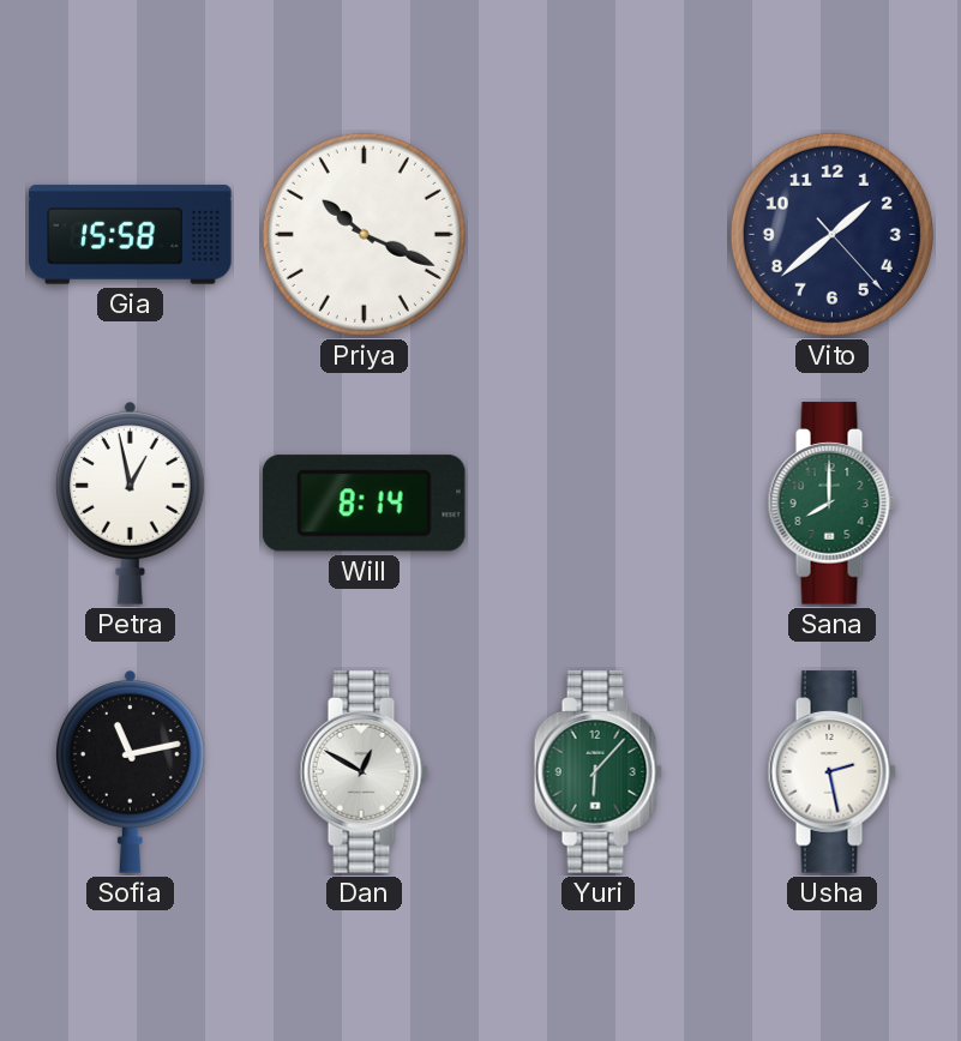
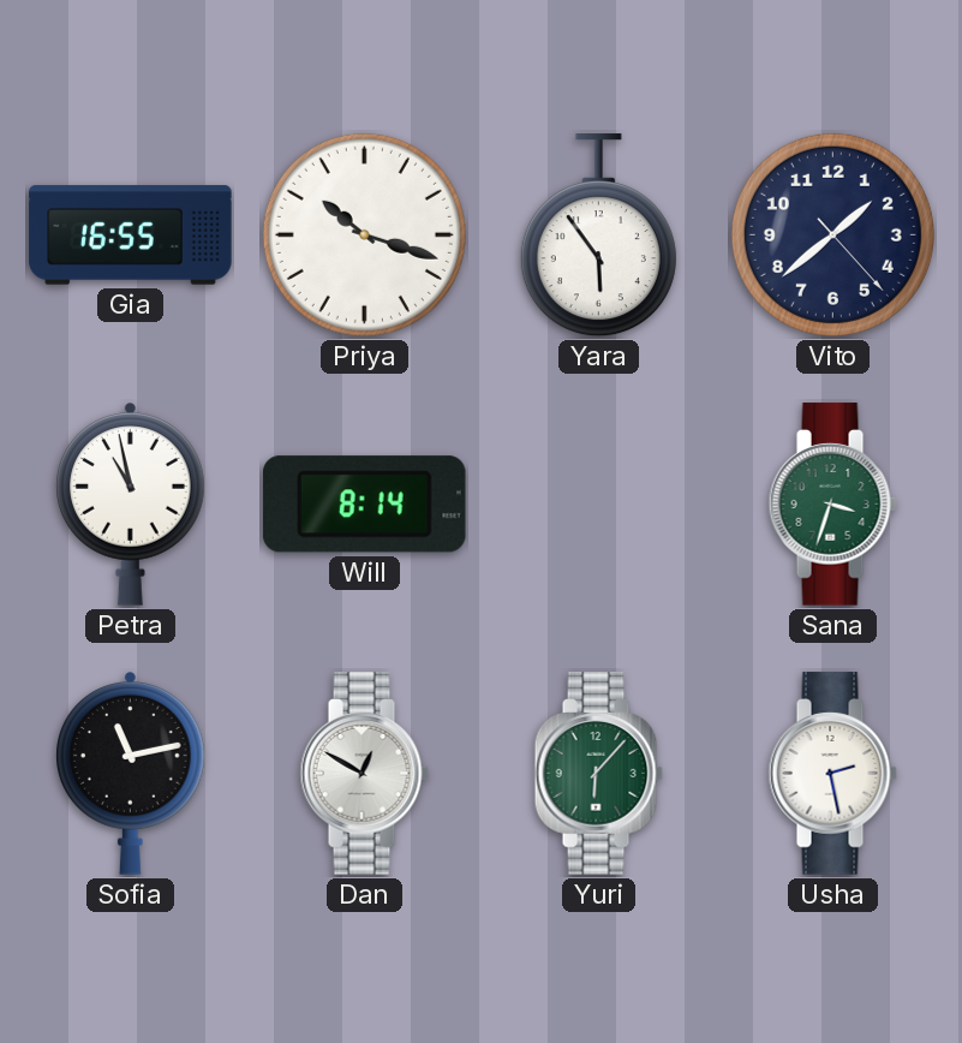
Gia: 15:58 -> 16:55
Priya: 10:19 -> 10:18
Yara: none -> 5:54
Petra: 12:58 -> 10:58
Sana: 8:00 -> 3:33
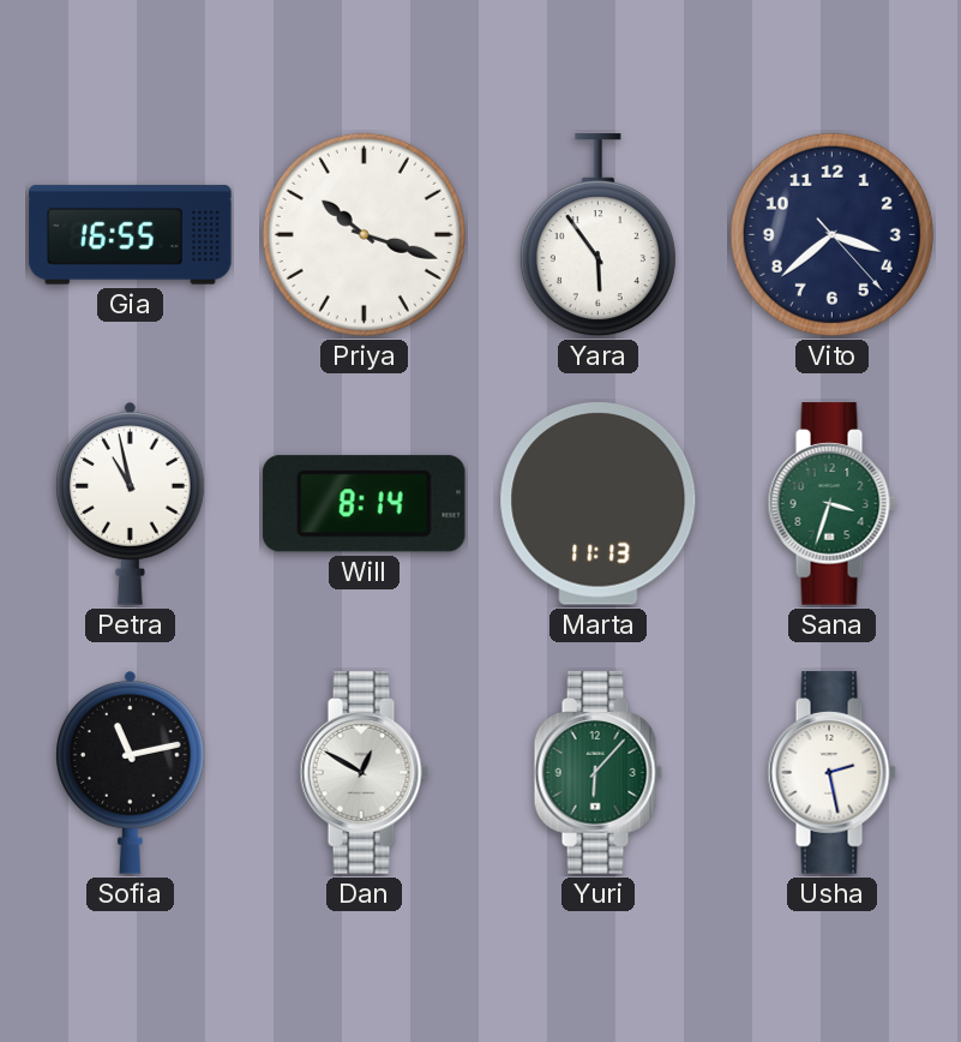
Vito: 1:38 -> 3:38
Marta: none -> 11:13
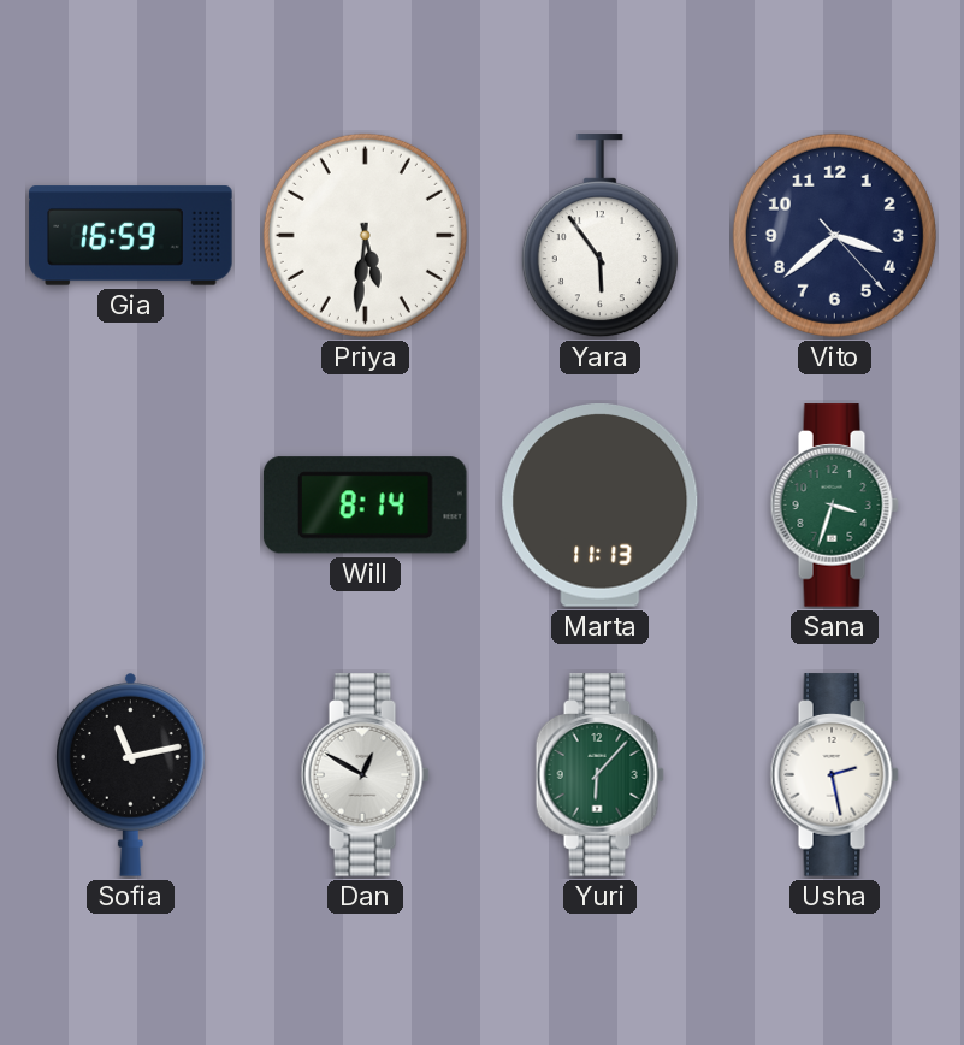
Gia: 16:55 -> 16:59
Priya: 10:18 -> 5:31
Petra: 10:58 -> none
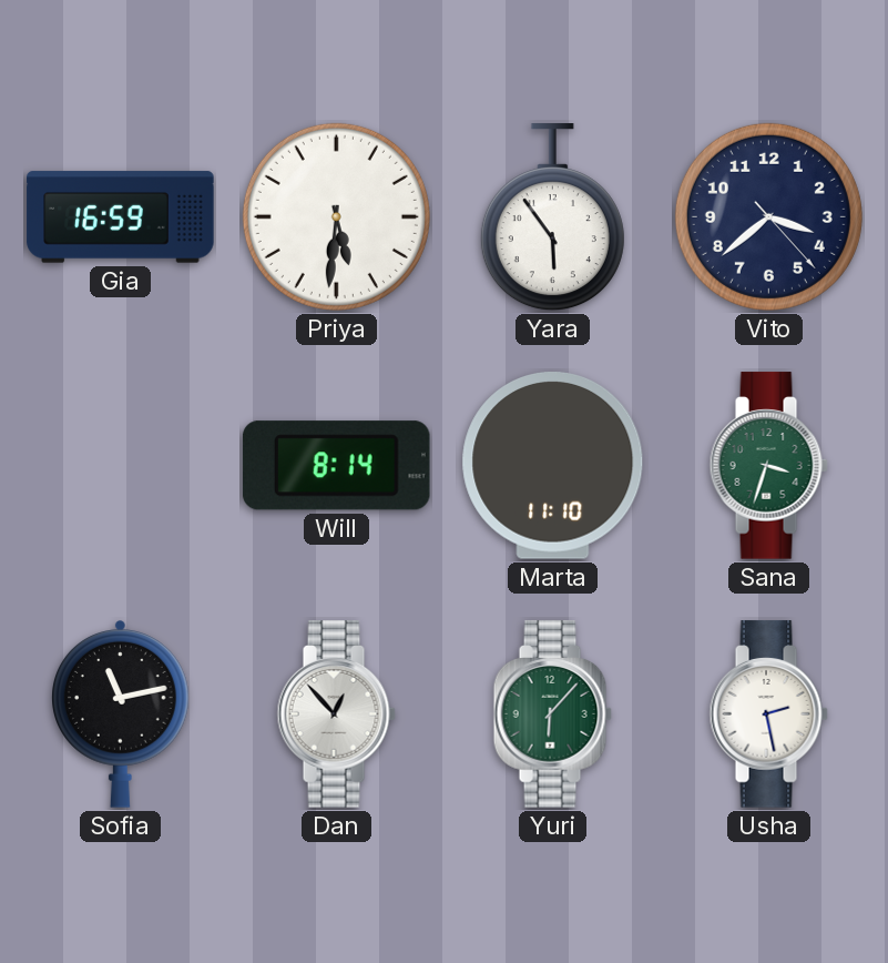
Marta: 11:13 -> 11:10
Dan: 12:50 -> 12:53
